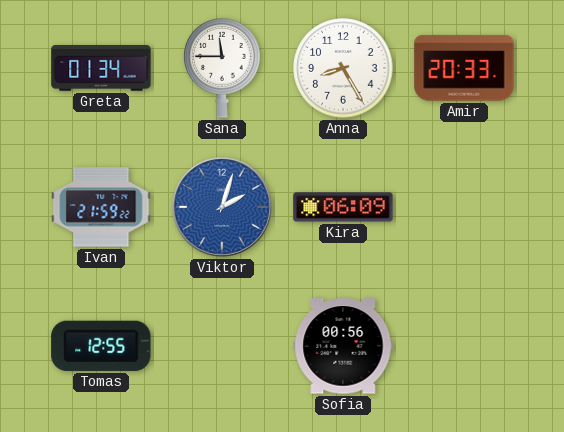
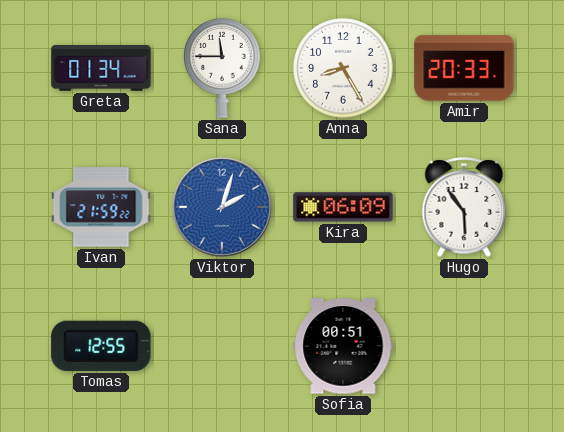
Hugo: none -> 5:54
Sofia: 00:56 -> 00:51
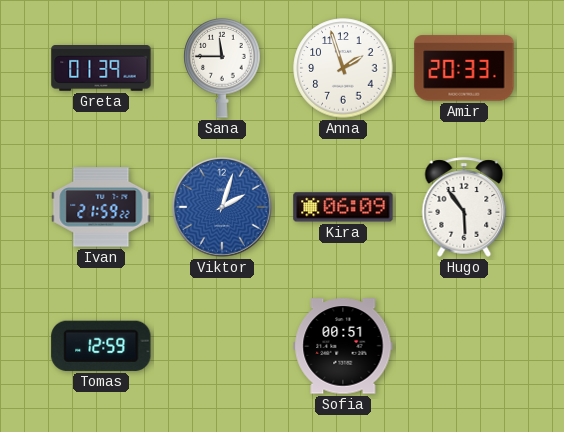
Greta: 01:34 -> 01:39
Anna: 8:25 -> 1:57
Tomas: 12:55 -> 12:59
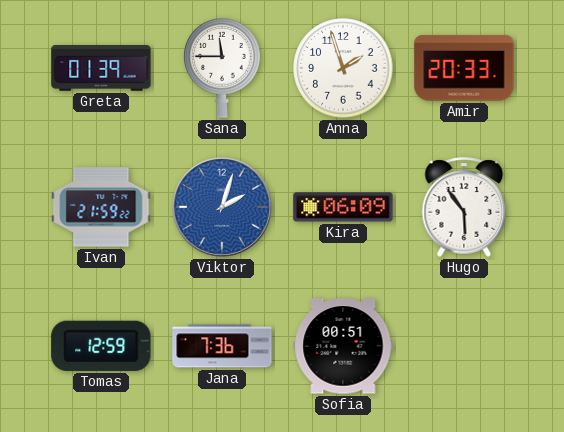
Jana: none -> 7:36
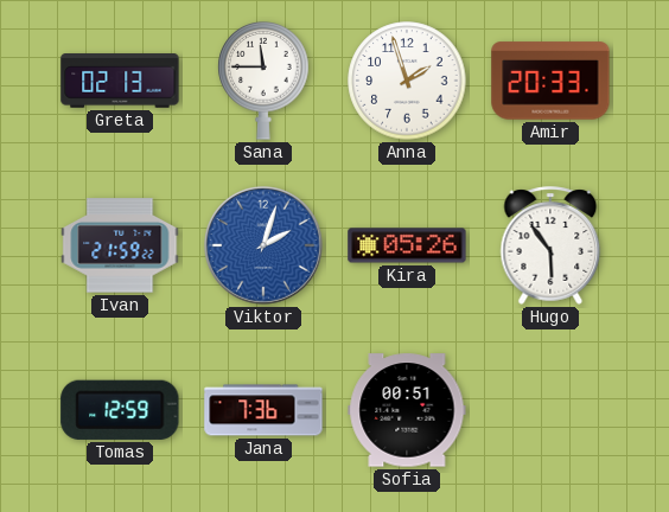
Greta: 01:39 -> 02:13
Kira: 06:09 -> 05:26
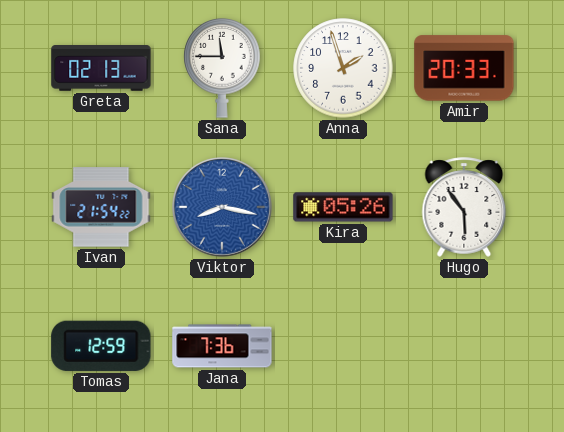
Ivan: 21:59 -> 21:54
Viktor: 2:03 -> 8:17
Sofia: 00:51 -> none
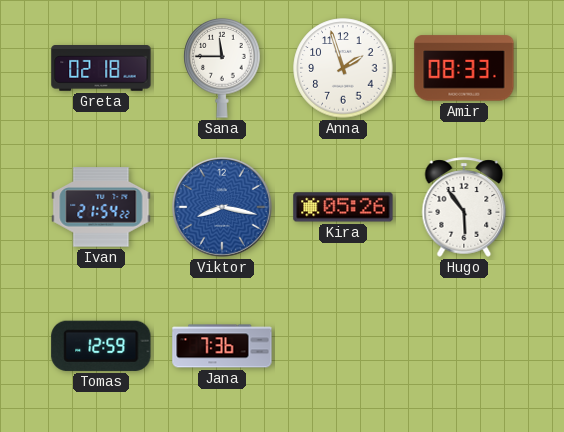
Greta: 02:13 -> 02:18
Amir: 20:33 -> 08:33
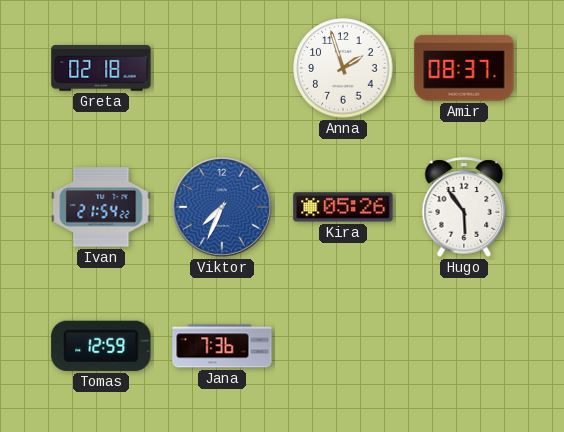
Sana: 11:45 -> none
Amir: 08:33 -> 08:37
Viktor: 8:17 -> 7:34
